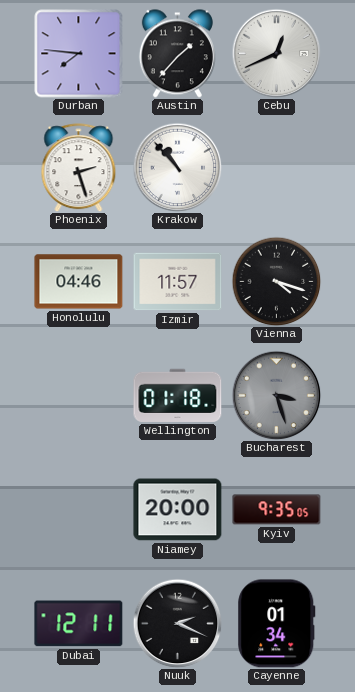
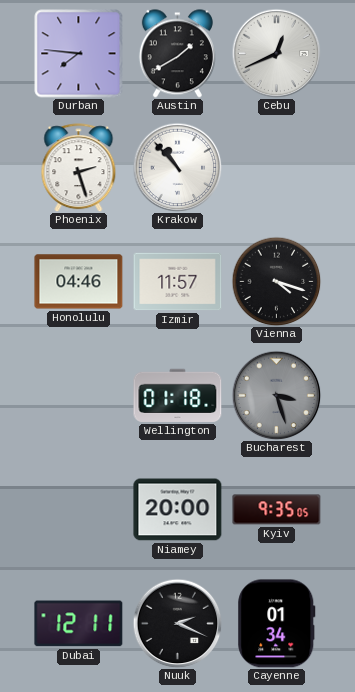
Austin: 1:37 -> 1:40
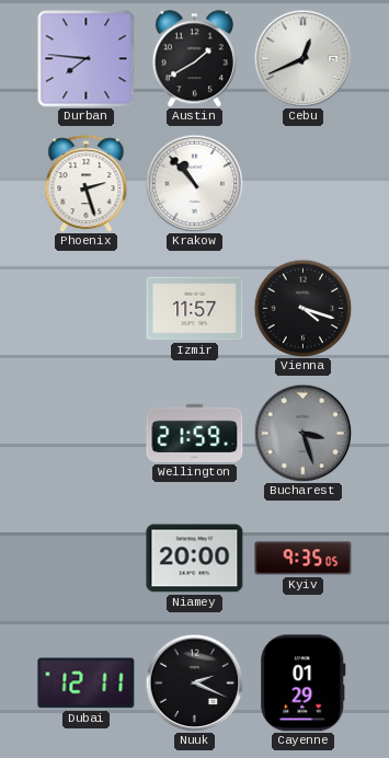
Honolulu: 04:46 -> none
Wellington: 01:18 -> 21:59
Cayenne: 01:34 -> 01:29
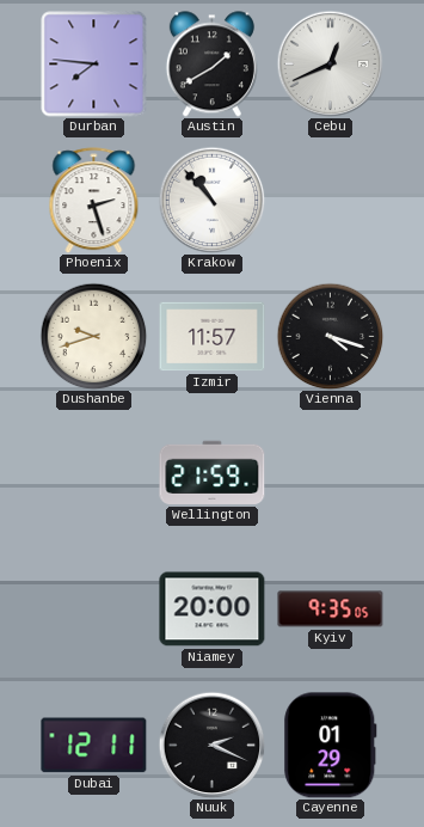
Dushanbe: none -> 9:42
Bucharest: 3:27 -> none
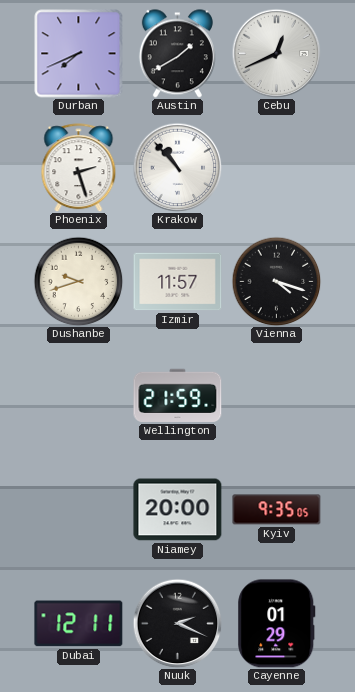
Durban: 7:46 -> 7:41
